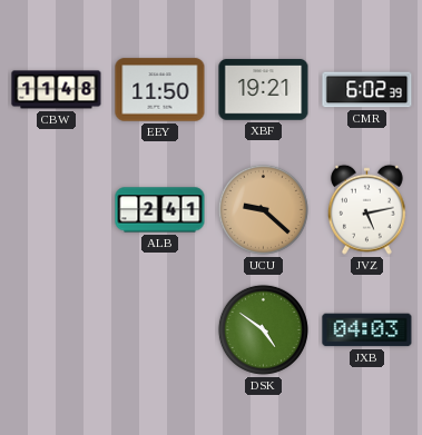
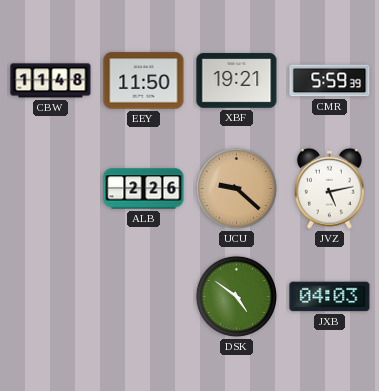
CMR: 6:02 -> 5:59
ALB: 2:41 -> 2:26
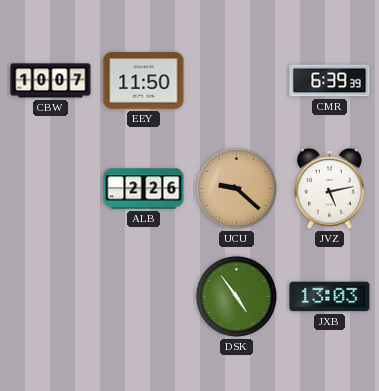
CBW: 11:48 -> 10:07
XBF: 19:21 -> none
CMR: 5:59 -> 6:39
DSK: 4:51 -> 4:54
JXB: 04:03 -> 13:03
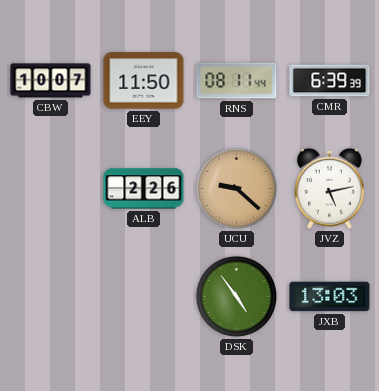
RNS: none -> 08:11
